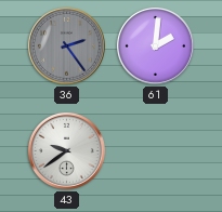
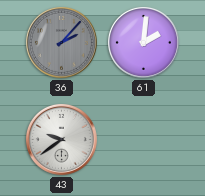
36: 2:24 -> 2:07
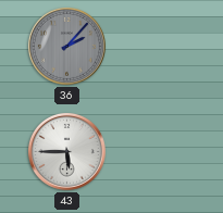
61: 2:01 -> none
43: 9:39 -> 5:45
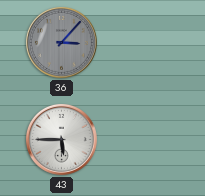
36: 2:07 -> 3:07
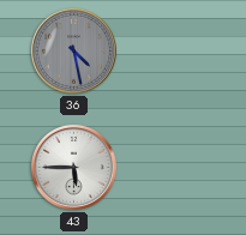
36: 3:07 -> 4:28
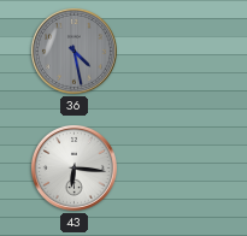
43: 5:45 -> 6:16
